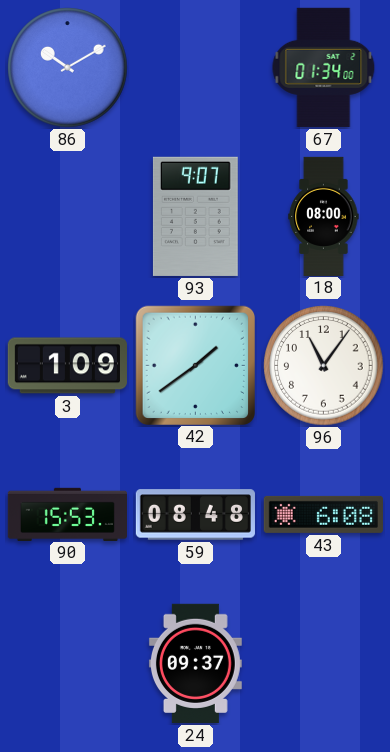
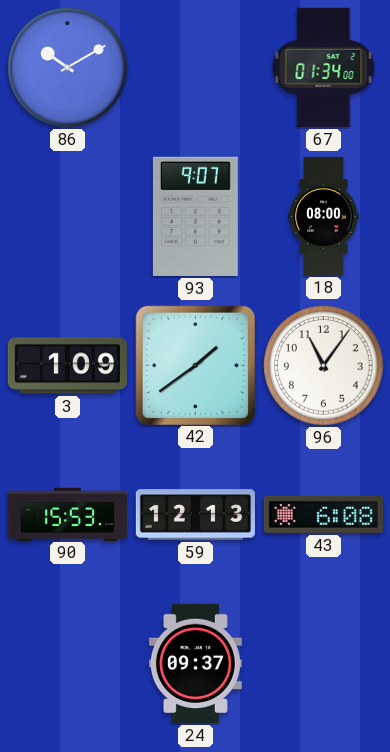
59: 08:48 -> 12:13
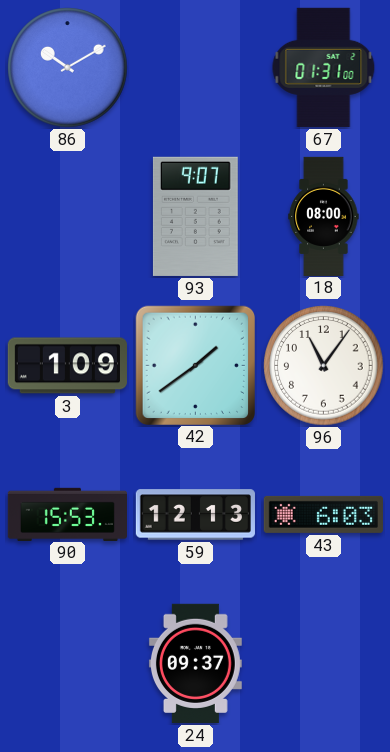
67: 01:34 -> 01:31
43: 6:08 -> 6:03
